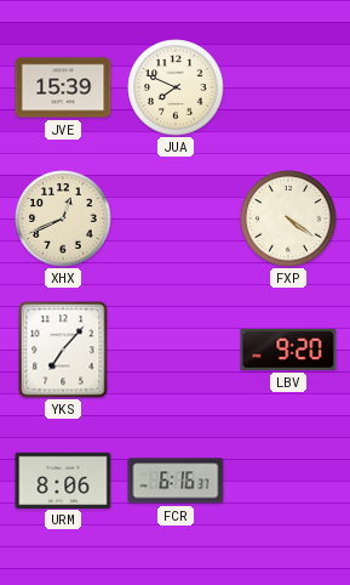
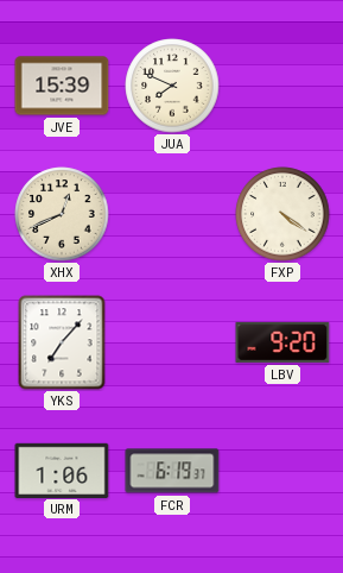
URM: 8:06 -> 1:06
FCR: 6:16 -> 6:19
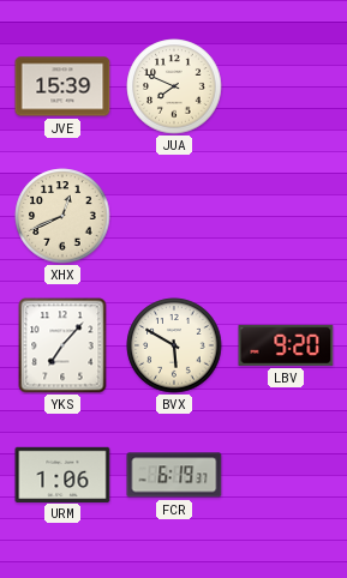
FXP: 4:21 -> none
BVX: none -> 5:50
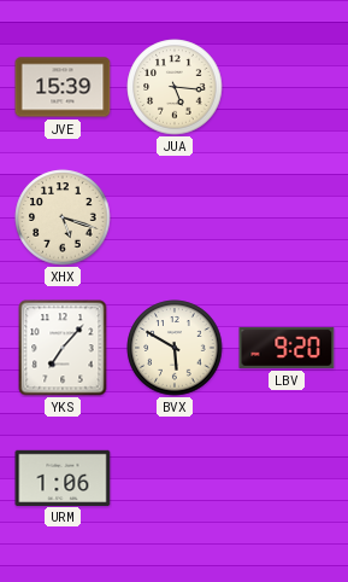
JUA: 7:49 -> 5:16
XHX: 12:41 -> 5:18
FCR: 6:19 -> none
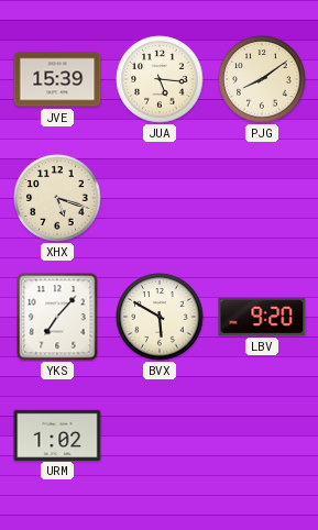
PJG: none -> 8:09
URM: 1:06 -> 1:02
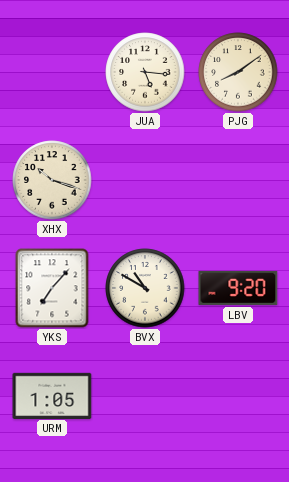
JVE: 15:39 -> none
XHX: 5:18 -> 10:18
BVX: 5:50 -> 10:50
URM: 1:02 -> 1:05
